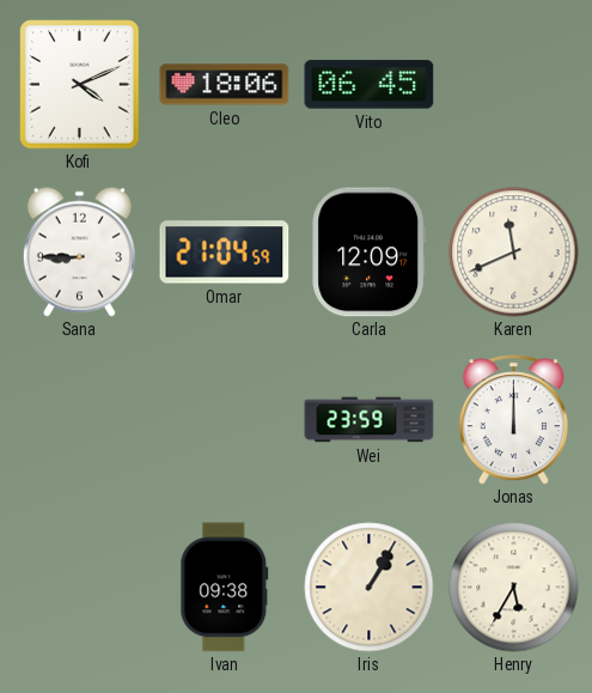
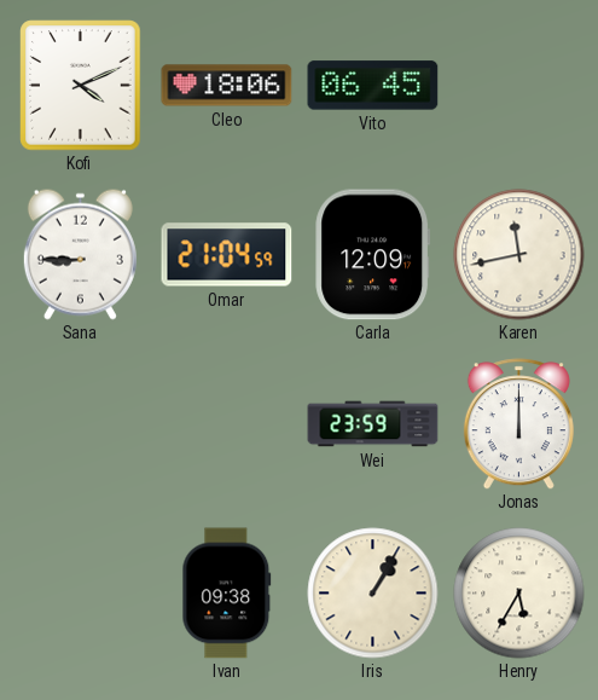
Karen: 11:41 -> 11:43
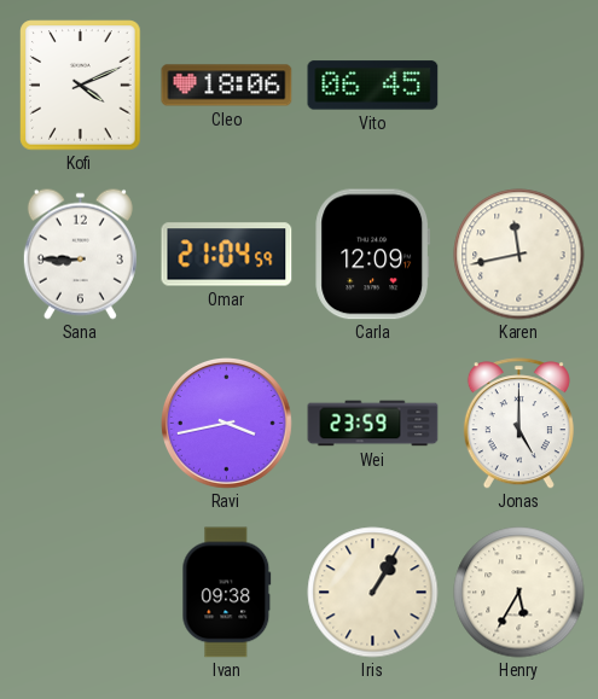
Ravi: none -> 3:43
Jonas: 12:00 -> 5:00
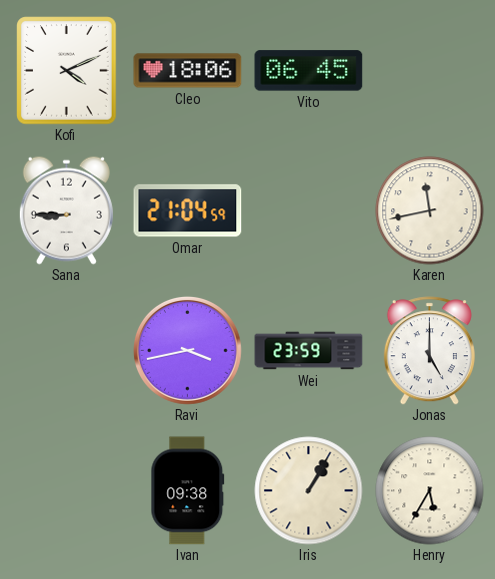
Carla: 12:09 -> none
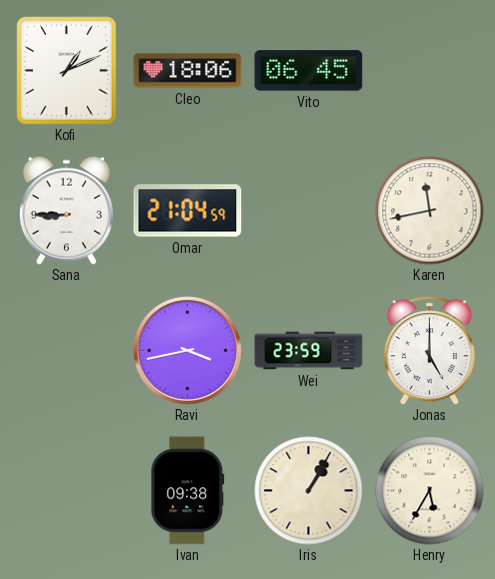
Kofi: 4:11 -> 1:11
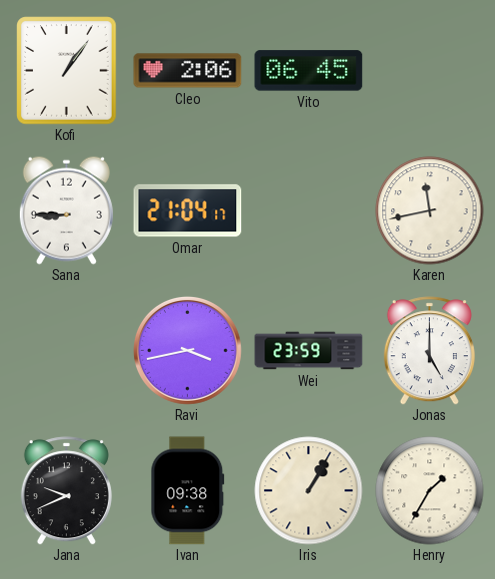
Kofi: 1:11 -> 1:06
Cleo: 18:06 -> 2:06
Omar: 21:04:59 -> 21:04:17
Jana: none -> 9:41
Henry: 5:35 -> 1:35
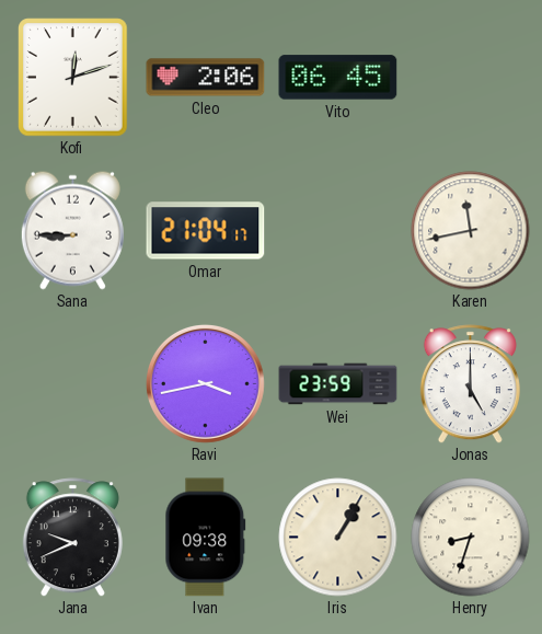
Kofi: 1:06 -> 12:12
Henry: 1:35 -> 8:33
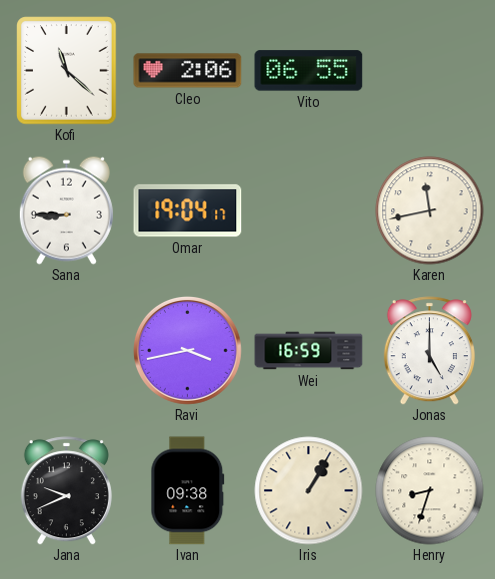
Kofi: 12:12 -> 11:22
Vito: 06:45 -> 06:55
Omar: 21:04 -> 19:04
Wei: 23:59 -> 16:59
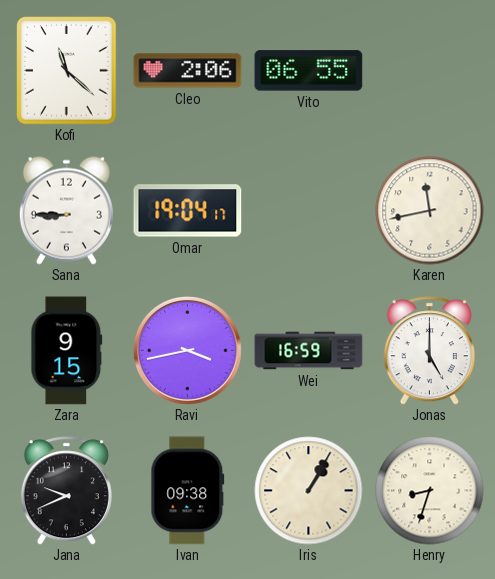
Zara: none -> 9:15
